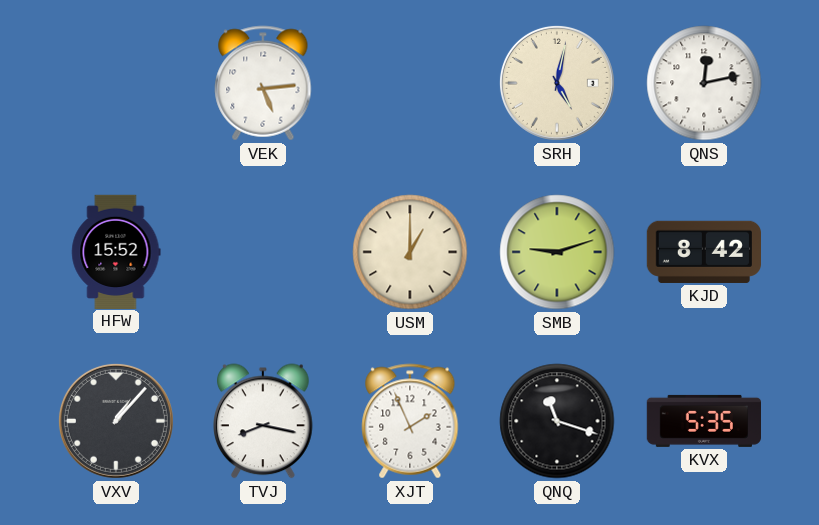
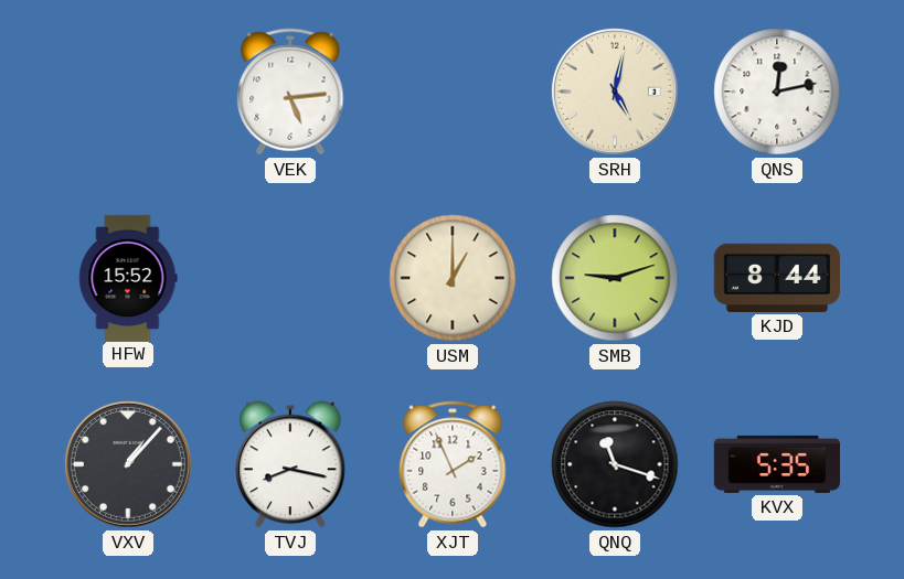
KJD: 8:42 -> 8:44
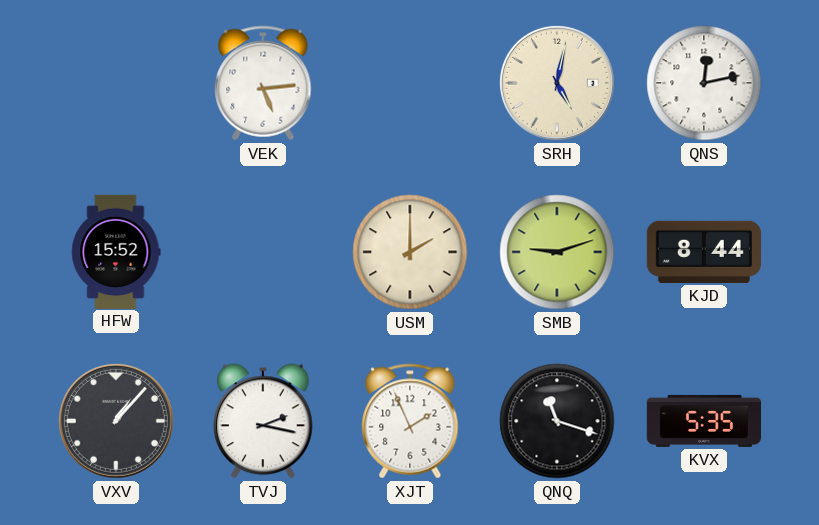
USM: 1:00 -> 2:00
TVJ: 8:17 -> 2:17
